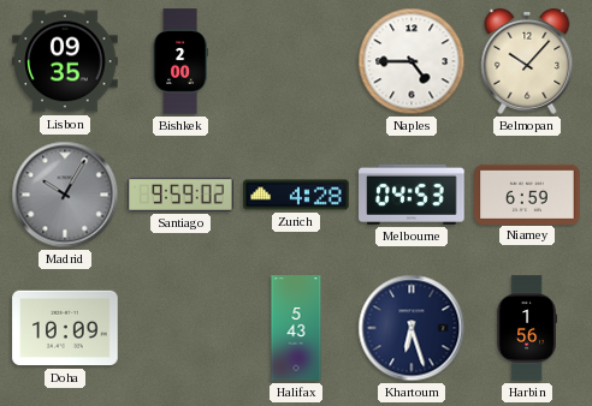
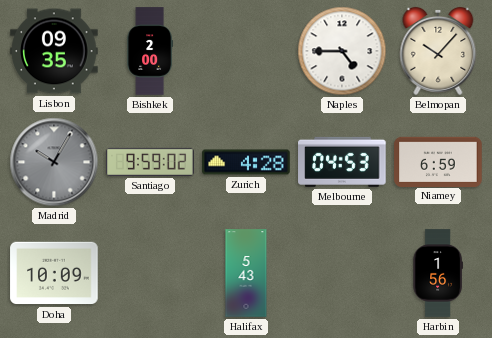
Khartoum: 6:27 -> none
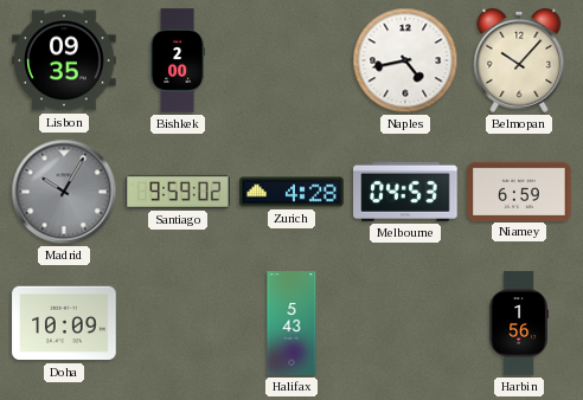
Naples: 4:45 -> 4:43
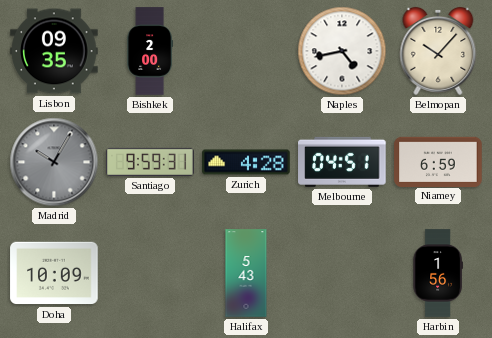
Santiago: 9:59:02 -> 9:59:31
Melbourne: 04:53 -> 04:51
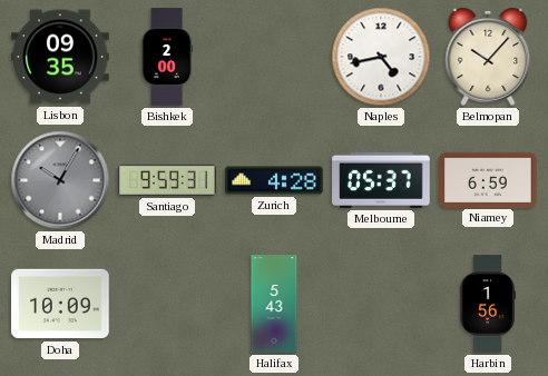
Melbourne: 04:51 -> 05:37
